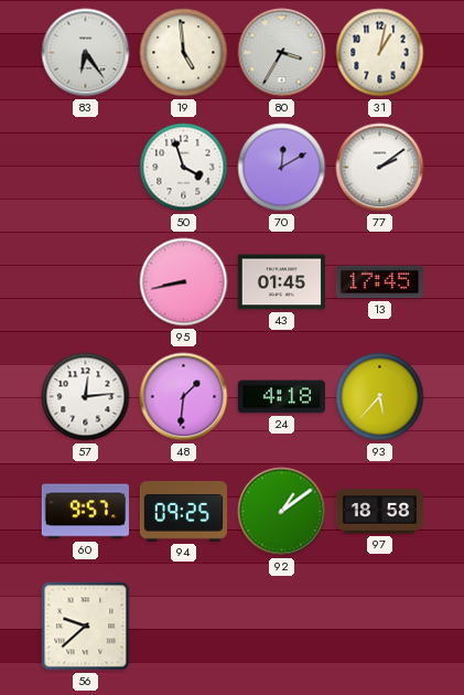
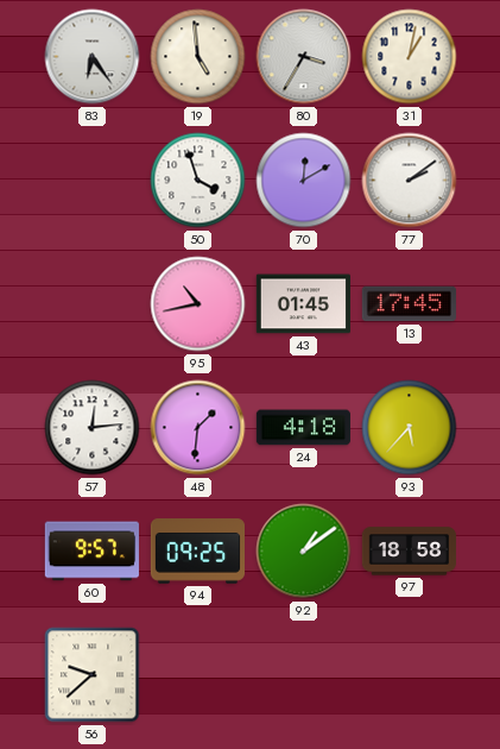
95: 8:43 -> 10:43
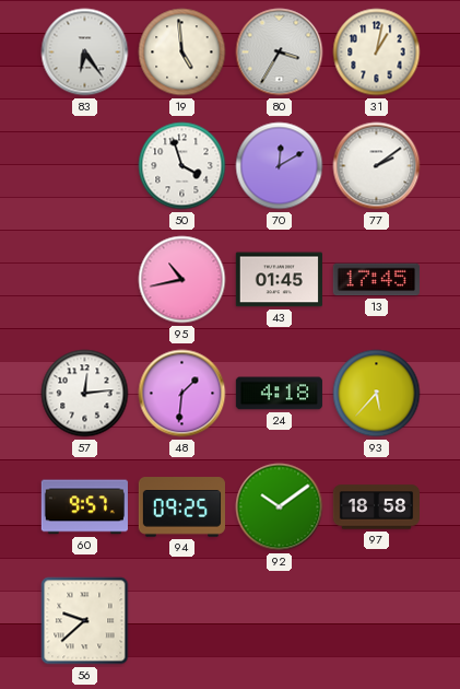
92: 1:09 -> 10:09
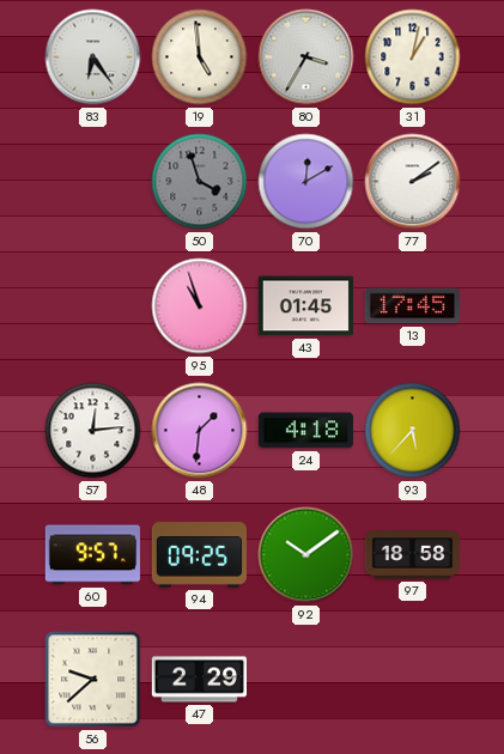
50 dial: white -> grey
95: 10:43 -> 10:57
47: none -> 2:29
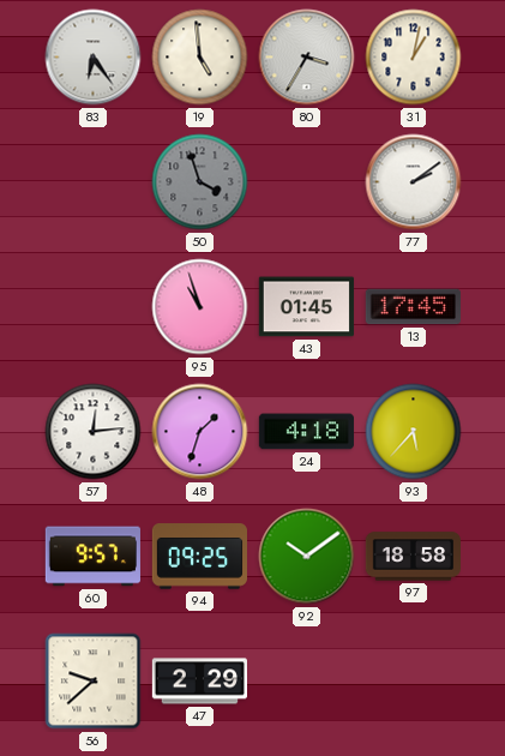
70: 12:10 -> none
48: 1:31 -> 1:33
